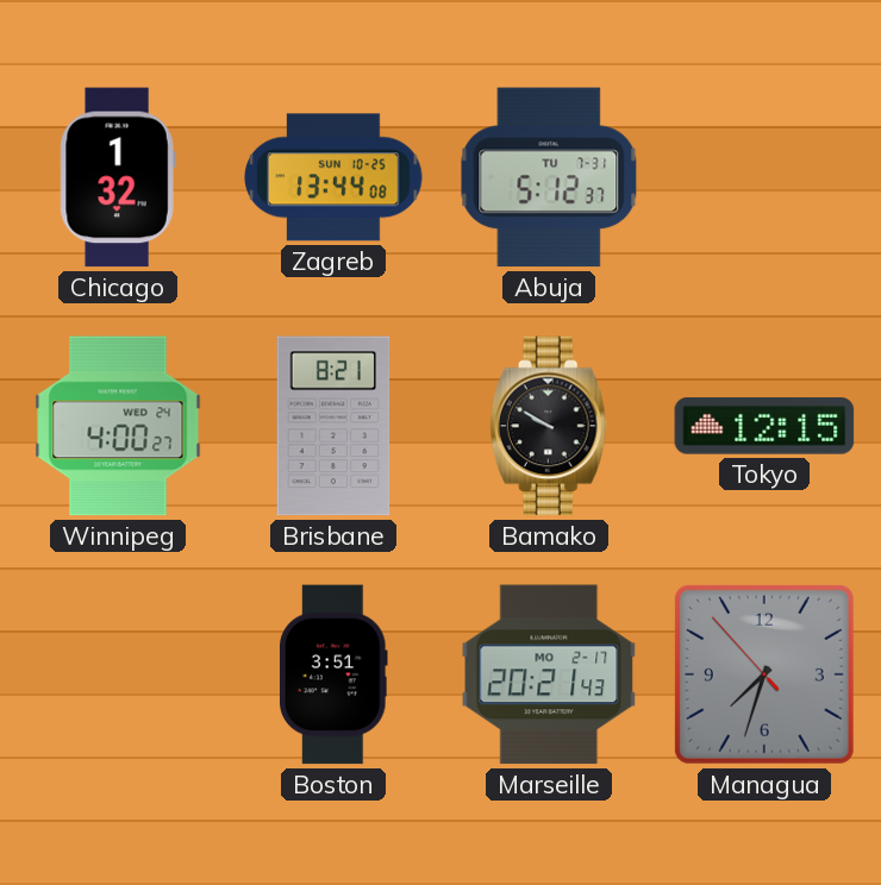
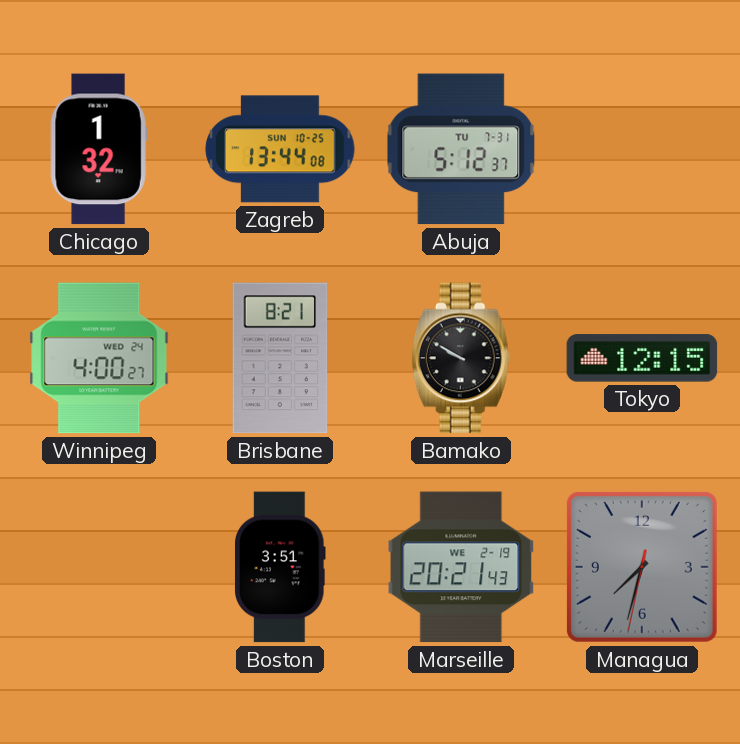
Marseille date: MO 2-17 -> WE 2-19
Managua: 7:32:53 -> 7:32:32
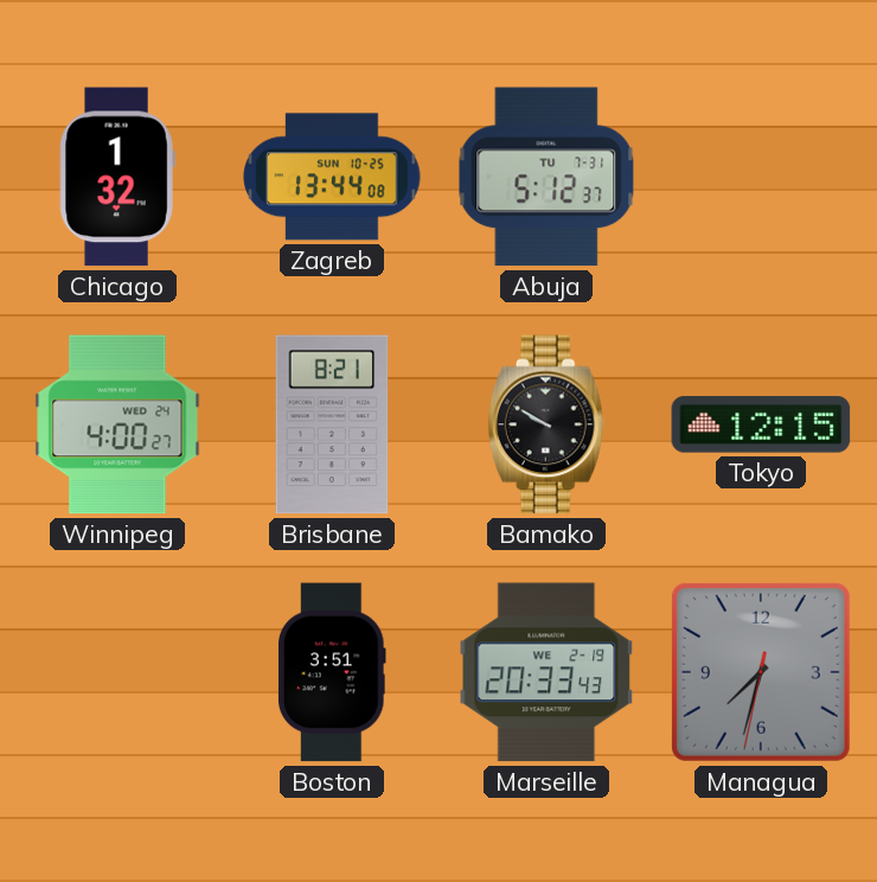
Marseille: 20:21 -> 20:33
